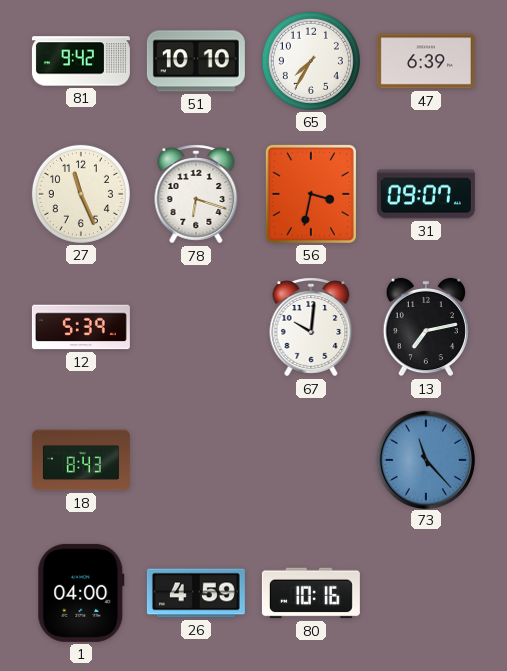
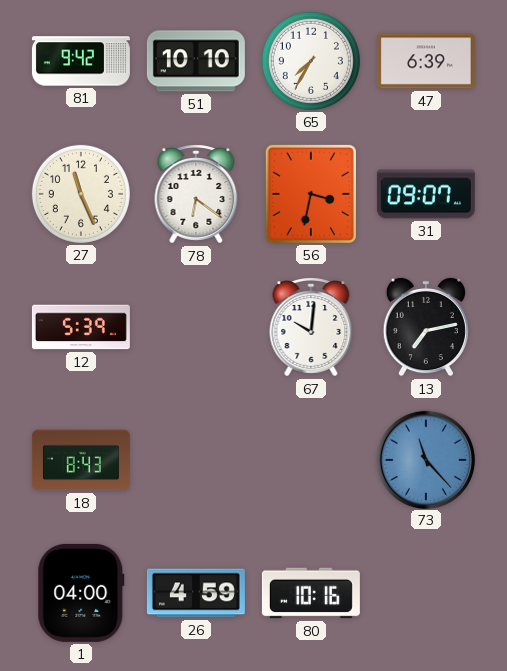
78: 6:18 -> 6:21
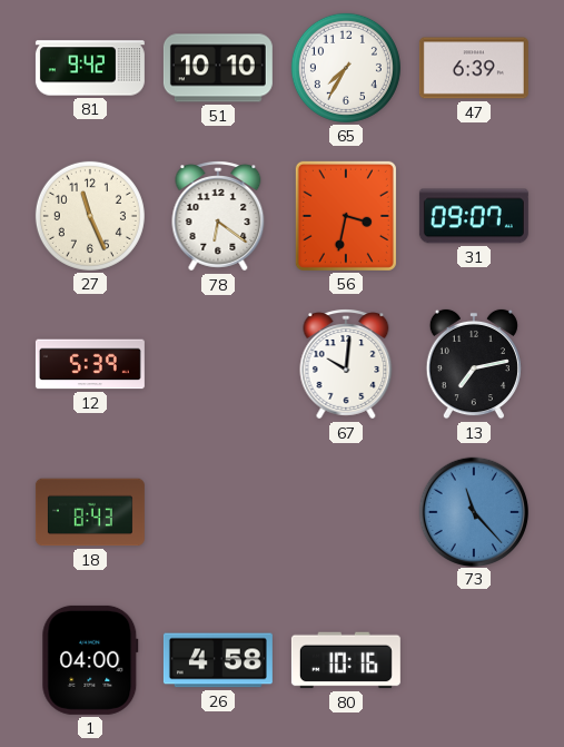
26: 4:59 -> 4:58
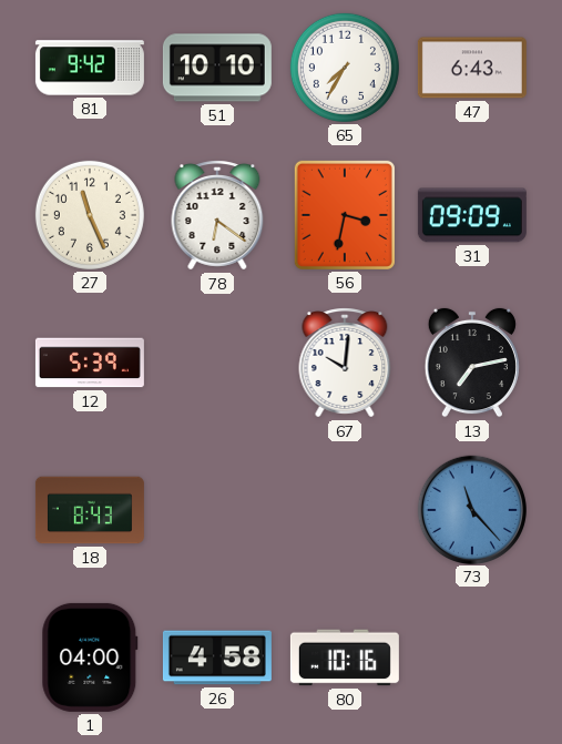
47: 6:39 -> 6:43
31: 09:07 -> 09:09
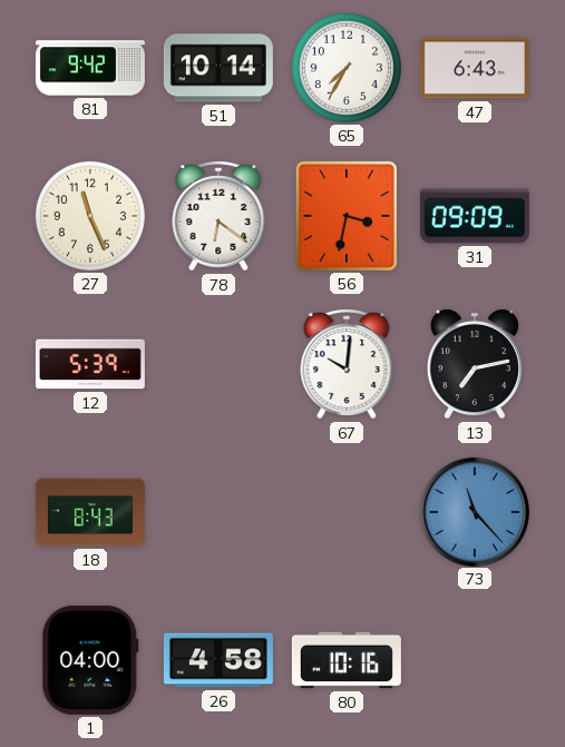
51: 10:10 -> 10:14
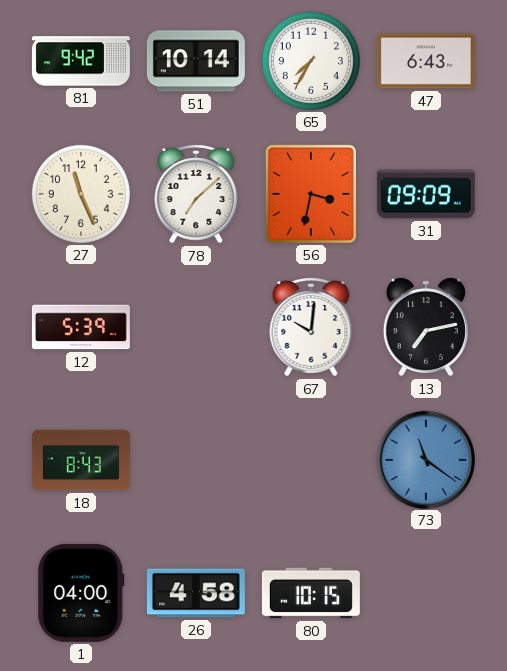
78: 6:21 -> 7:08
73: 11:23 -> 11:21
80: 10:16 -> 10:15
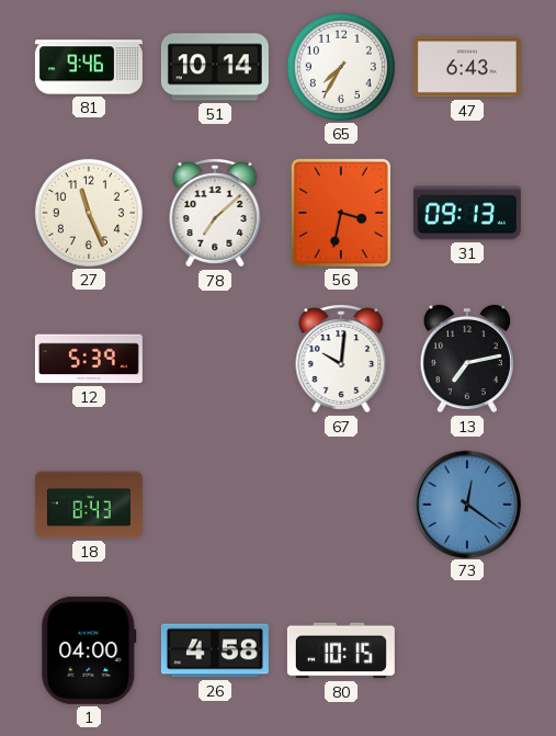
81: 9:42 -> 9:46
31: 09:09 -> 09:13
73: 11:21 -> 12:21
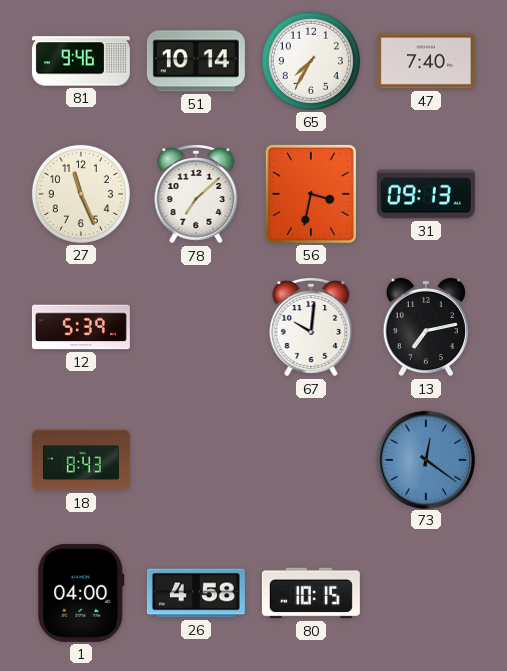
47: 6:43 -> 7:40
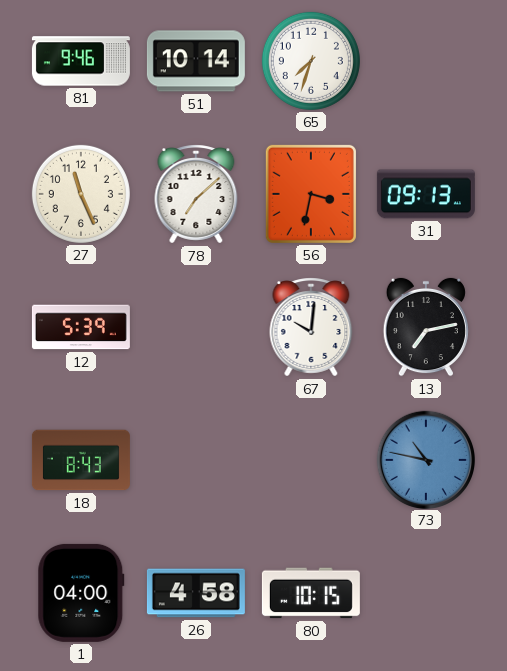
65: 7:35 -> 7:33
47: 7:40 -> none
73: 12:21 -> 10:47
